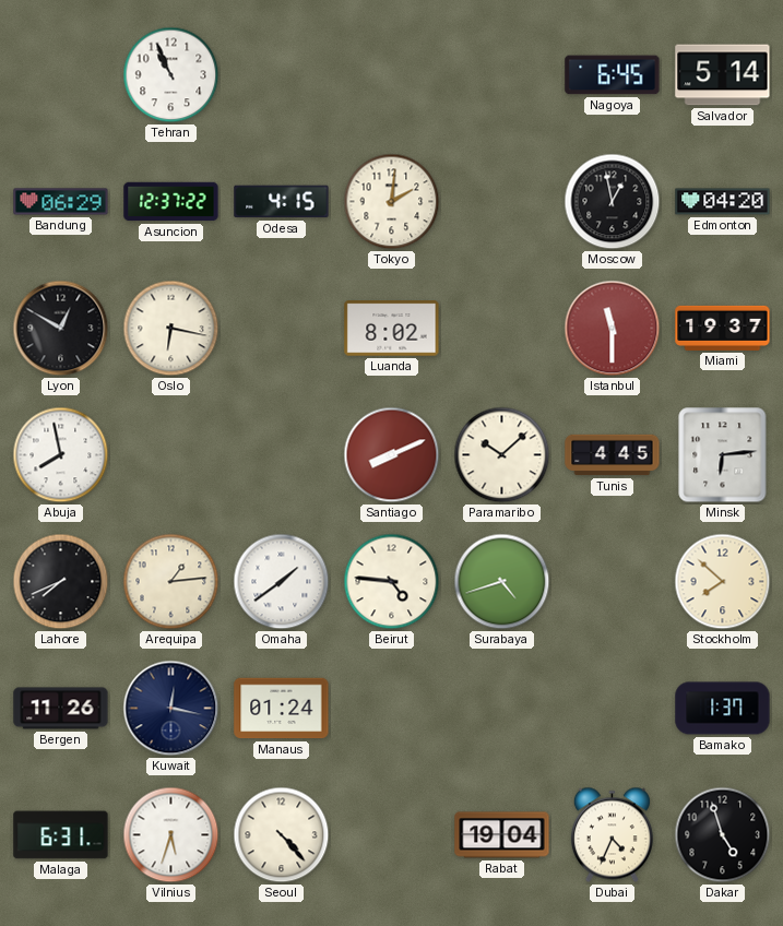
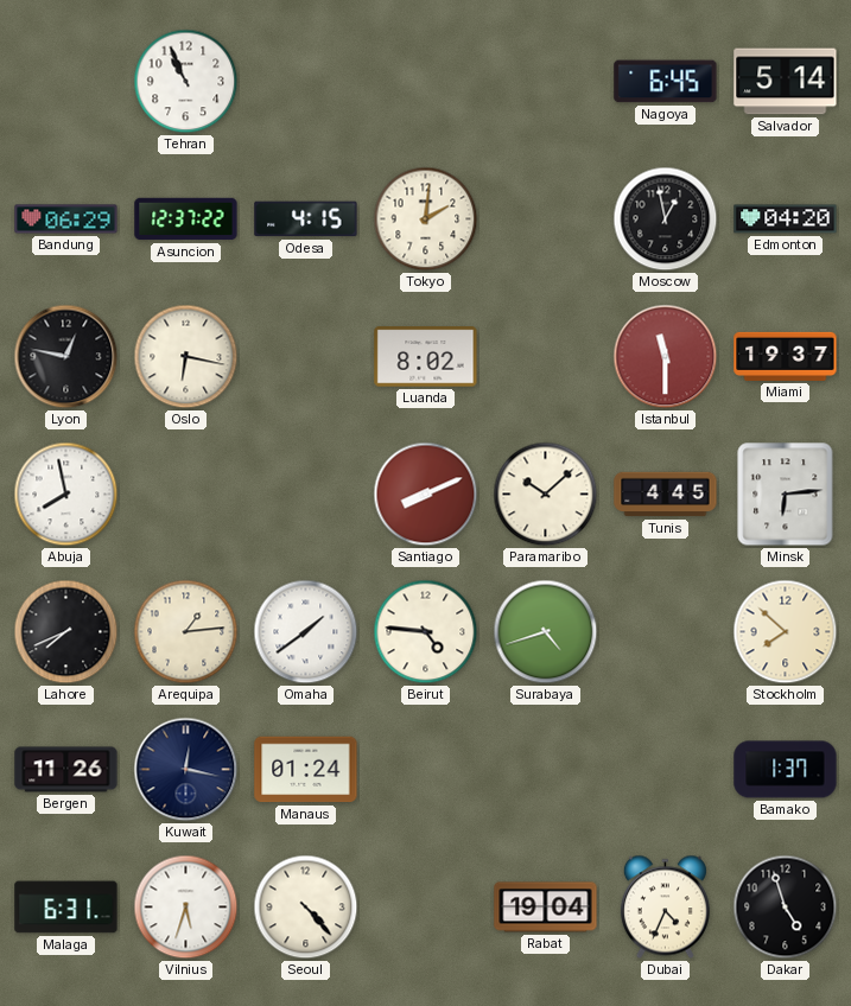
Lyon: 12:50 -> 12:47
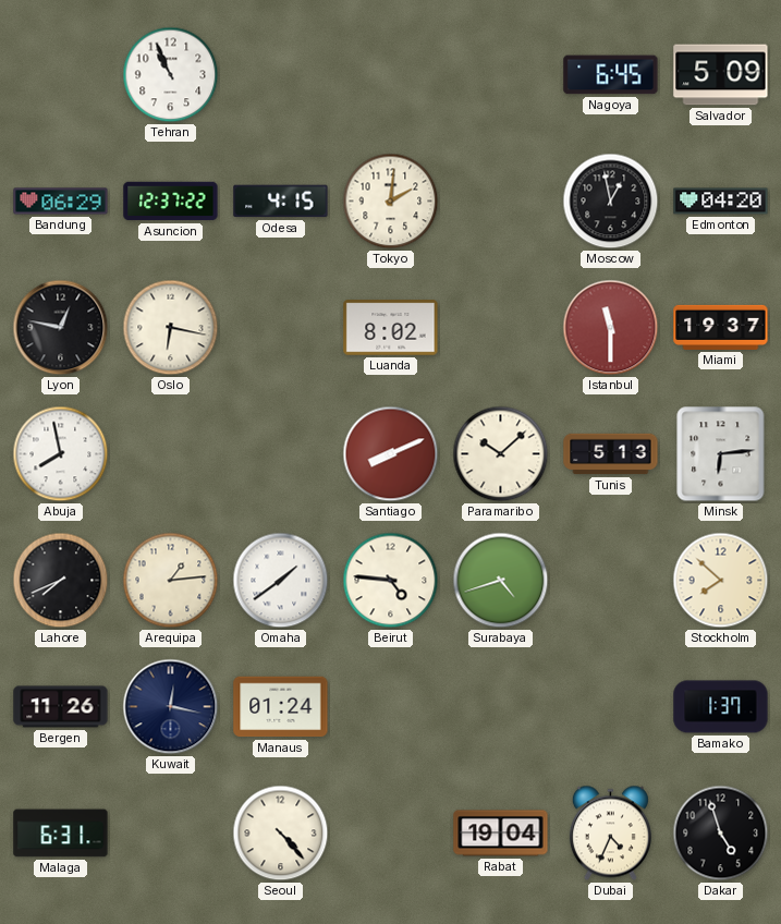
Salvador: 5:14 -> 5:09
Tunis: 4:45 -> 5:13
Vilnius: 5:33 -> none
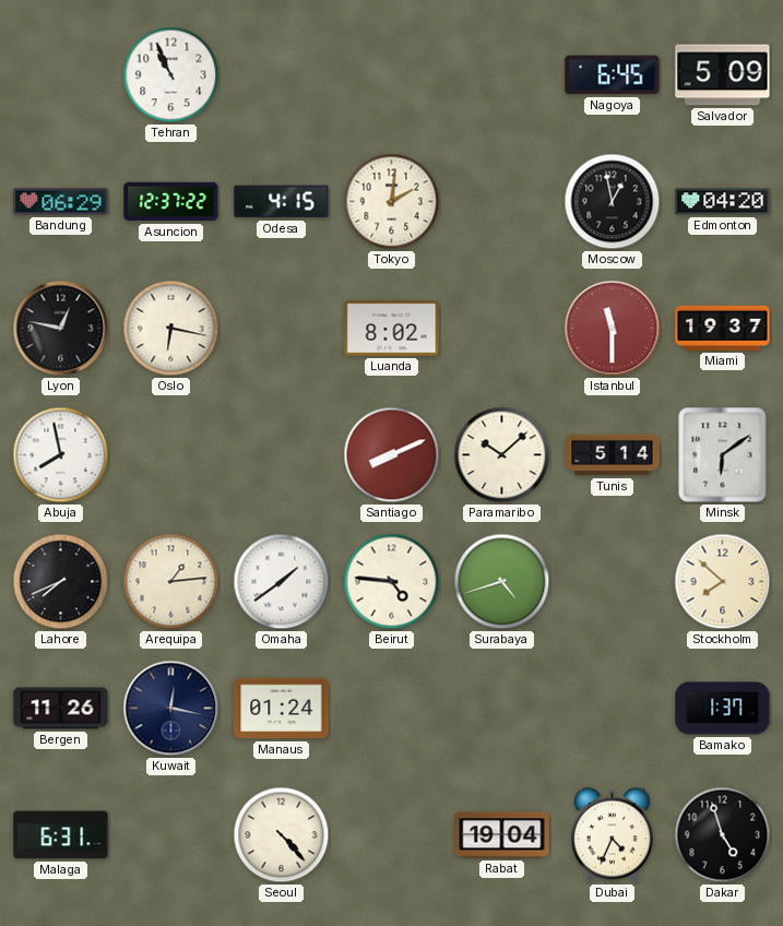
Tunis: 5:13 -> 5:14
Minsk: 6:14 -> 6:09
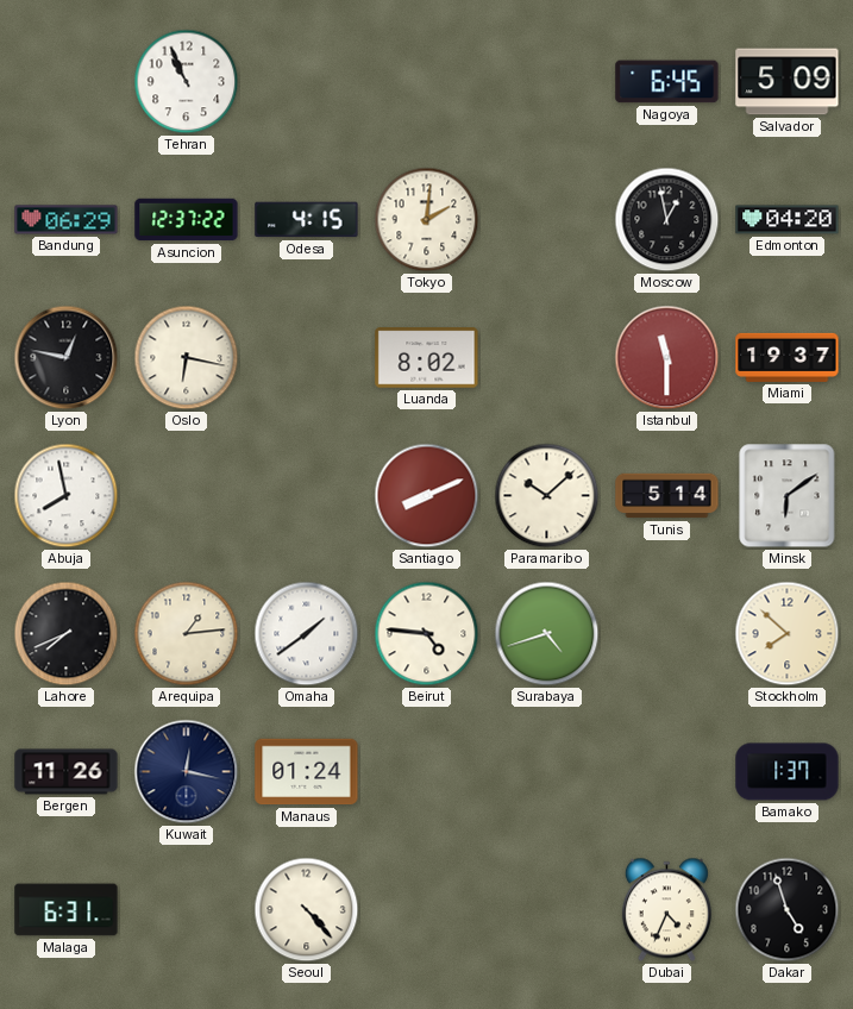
Rabat: 19:04 -> none
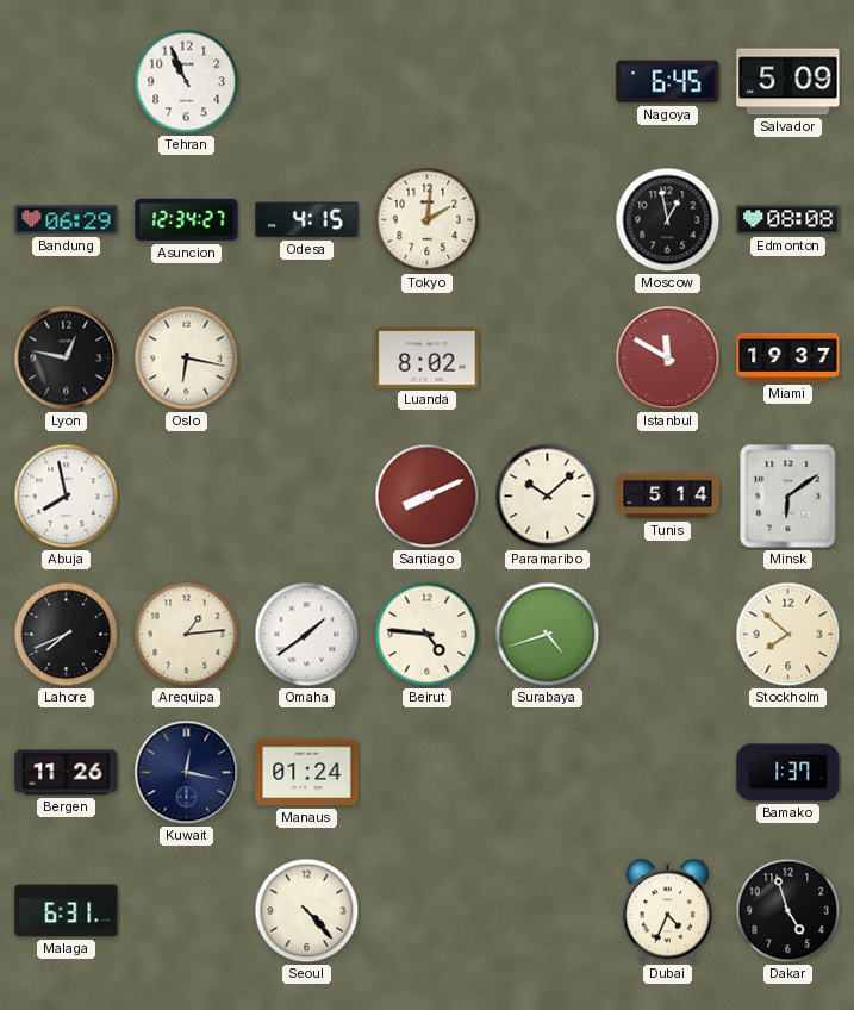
Asuncion: 12:37 -> 12:34
Edmonton: 04:20 -> 08:08
Istanbul: 11:30 -> 11:50
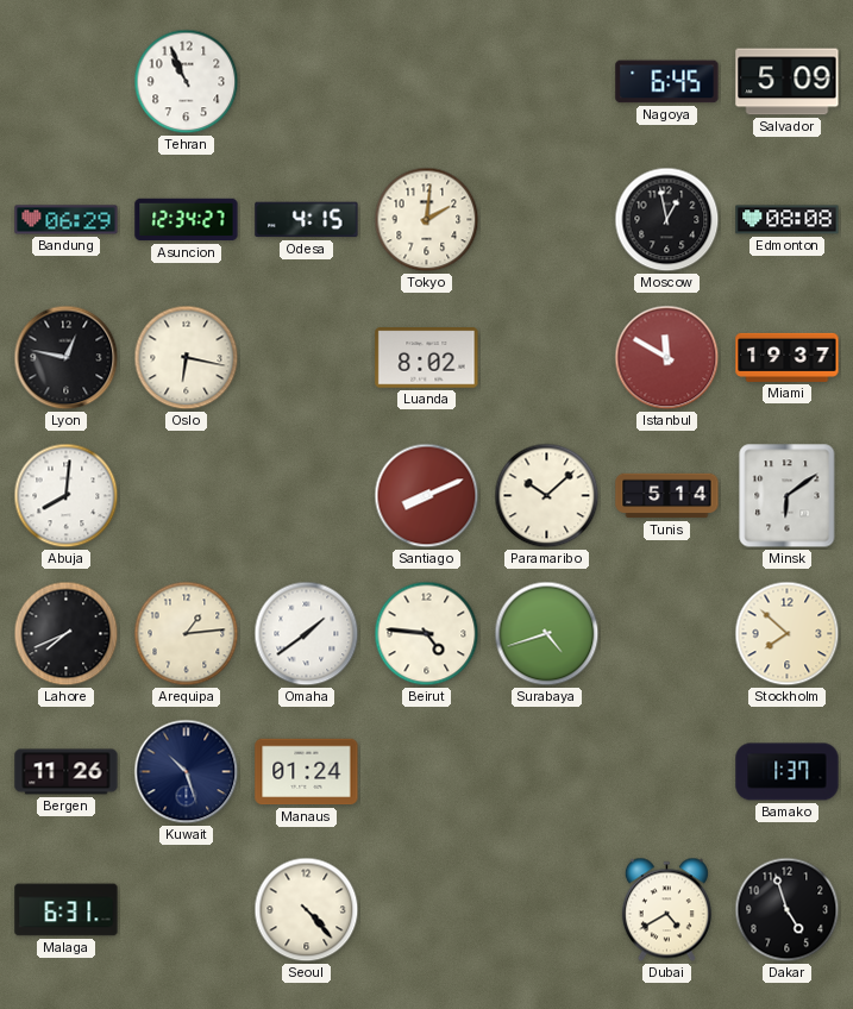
Abuja: 7:58 -> 8:01
Kuwait: 12:17 -> 10:27
Dubai: 4:34 -> 4:40
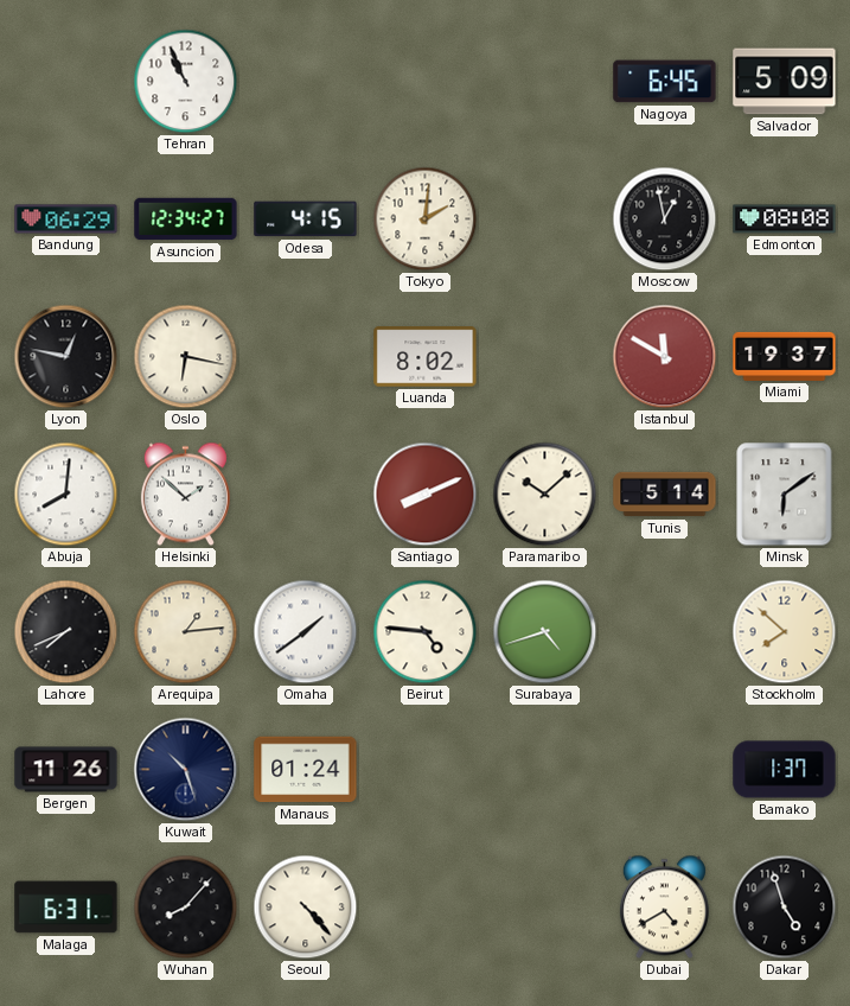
Helsinki: none -> 1:52
Wuhan: none -> 8:07
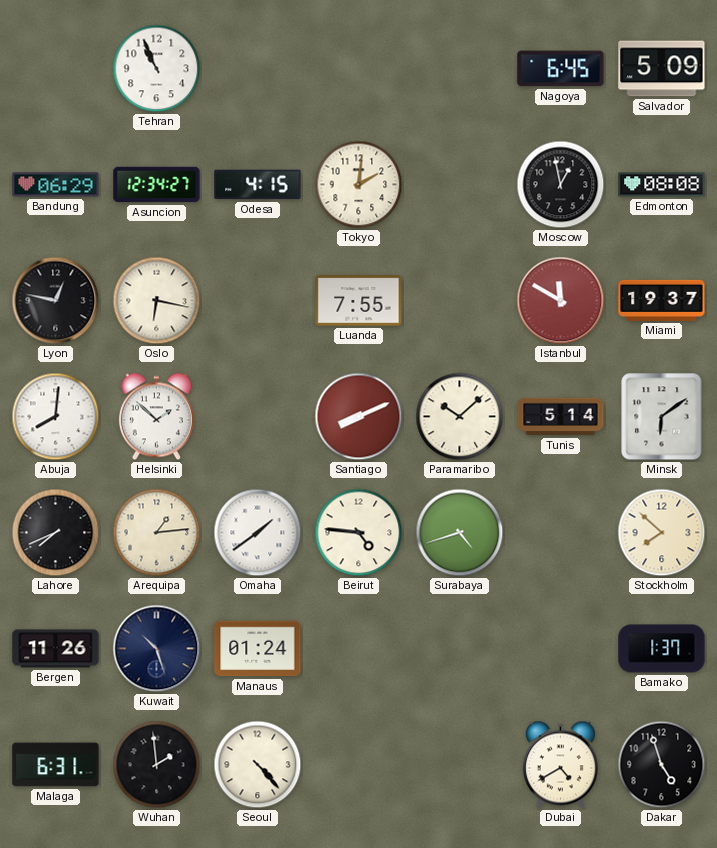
Luanda: 8:02 -> 7:55
Wuhan: 8:07 -> 1:59
